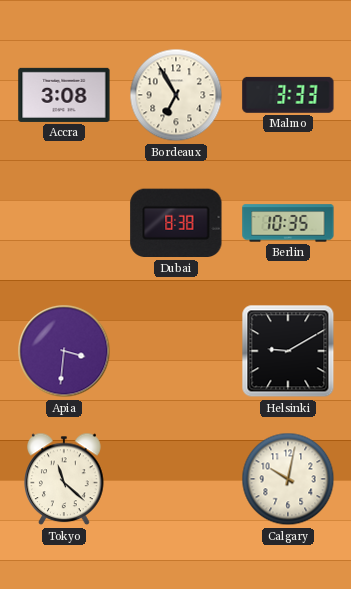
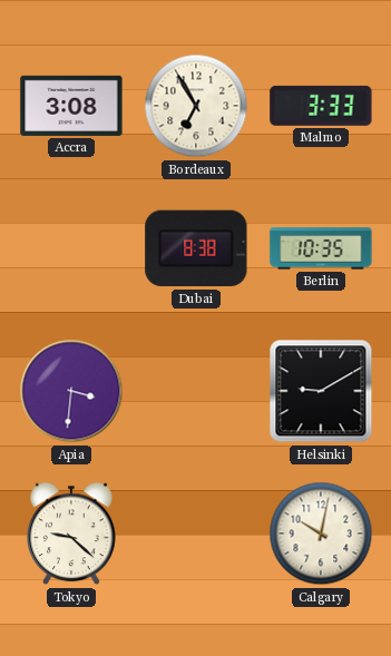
Tokyo: 11:22 -> 9:22
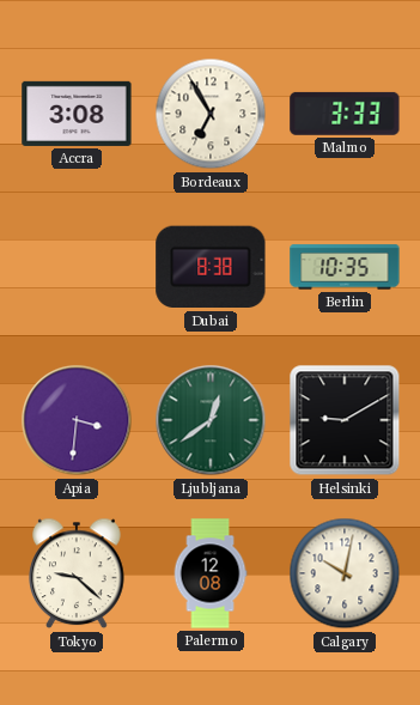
Ljubljana: none -> 12:39
Palermo: none -> 12:08
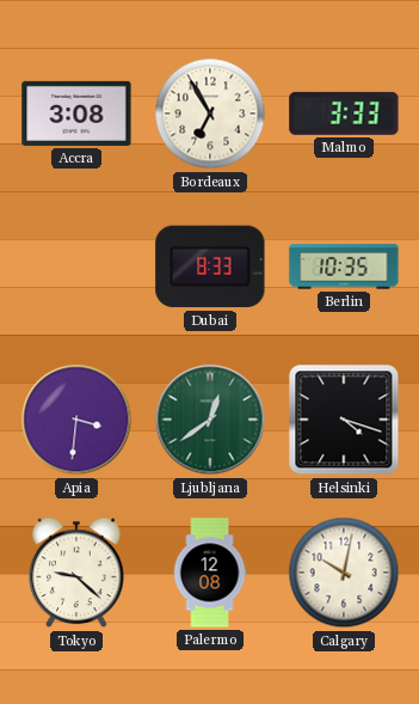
Dubai: 8:38 -> 8:33
Helsinki: 9:10 -> 4:18
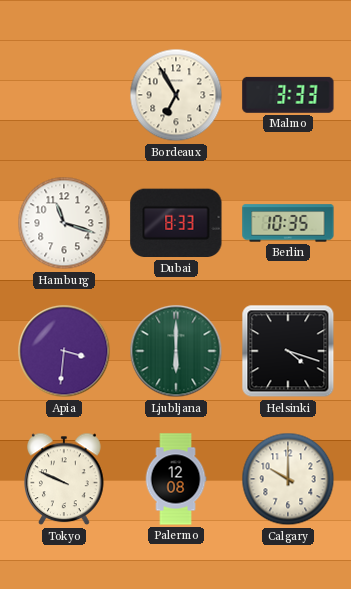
Accra: 3:08 -> none
Hamburg: none -> 11:18
Ljubljana: 12:39 -> 6:00
Tokyo: 9:22 -> 9:49
Calgary: 10:02 -> 10:00
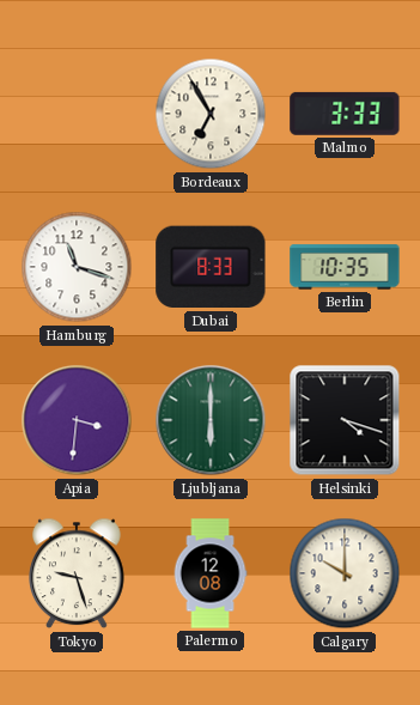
Tokyo: 9:49 -> 9:27
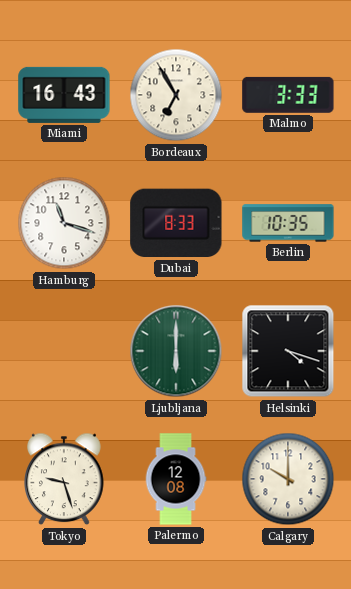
Miami: none -> 16:43
Apia: 3:31 -> none
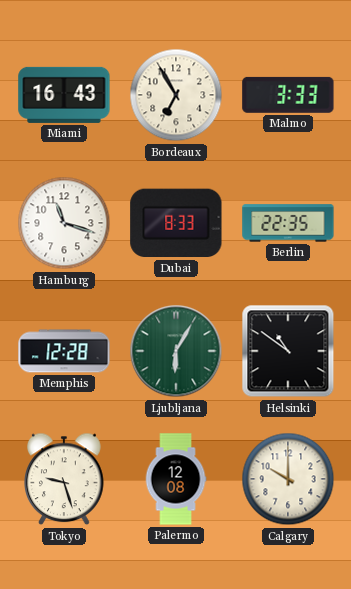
Berlin: 10:35 -> 22:35
Memphis: none -> 12:28
Ljubljana: 6:00 -> 6:05
Helsinki: 4:18 -> 10:51
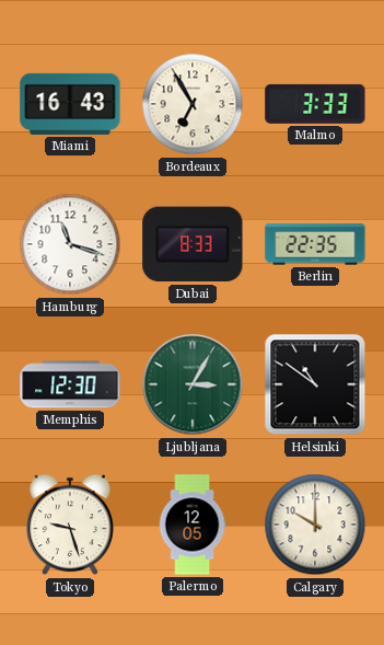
Memphis: 12:28 -> 12:30
Ljubljana: 6:05 -> 3:05
Palermo: 12:08 -> 12:05
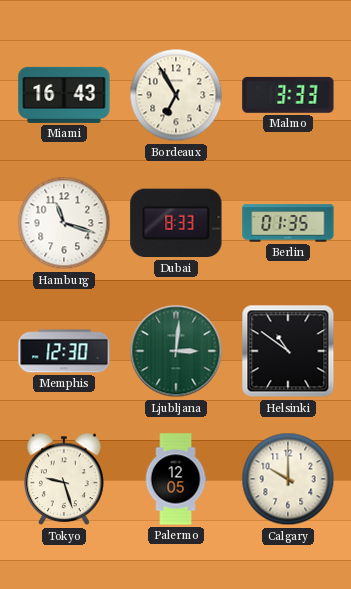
Berlin: 22:35 -> 01:35
Ljubljana: 3:05 -> 3:01
